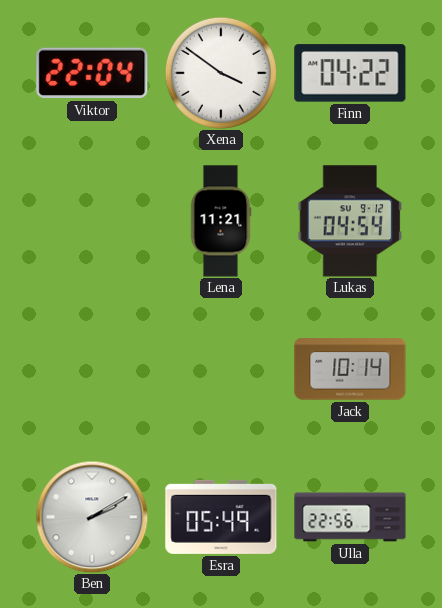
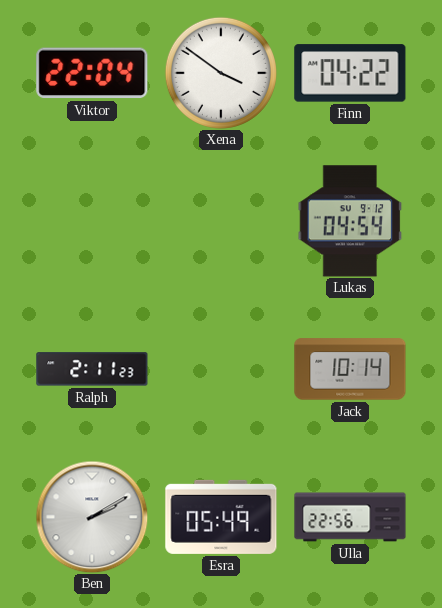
Lena: 11:21 -> none
Ralph: none -> 2:11
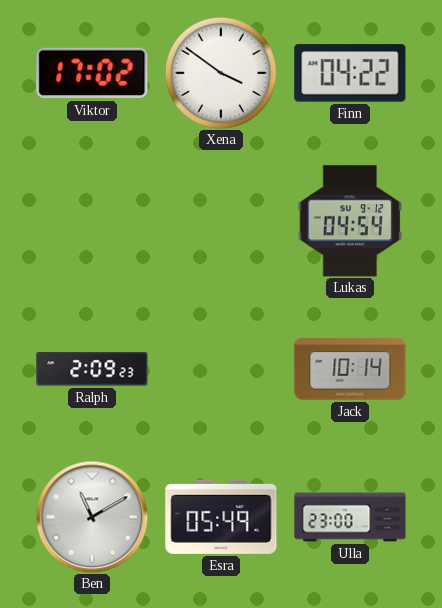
Viktor: 22:04 -> 17:02
Ralph: 2:11 -> 2:09
Ben: 2:10 -> 11:10
Ulla: 22:56 -> 23:00
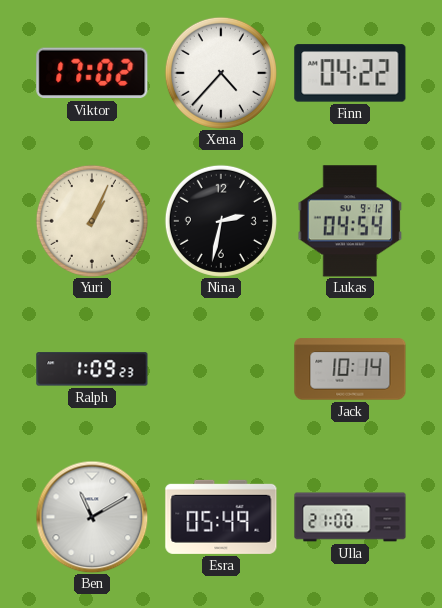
Xena: 3:51 -> 4:37
Yuri: none -> 1:04
Nina: none -> 2:32
Ralph: 2:09 -> 1:09
Ulla: 23:00 -> 21:00
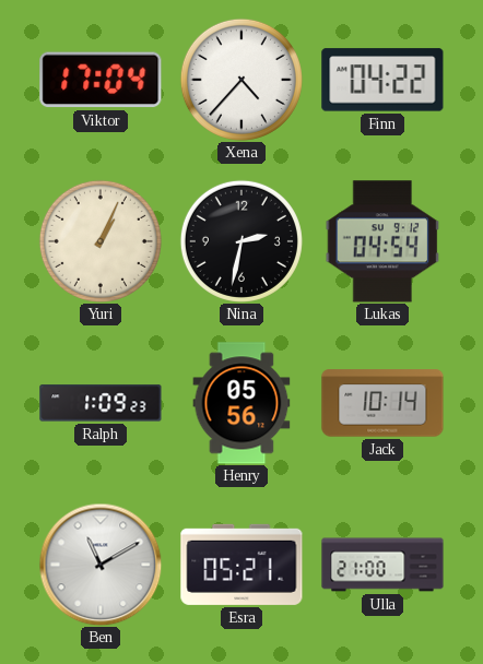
Viktor: 17:02 -> 17:04
Henry: none -> 05:56
Esra: 05:49 -> 05:21
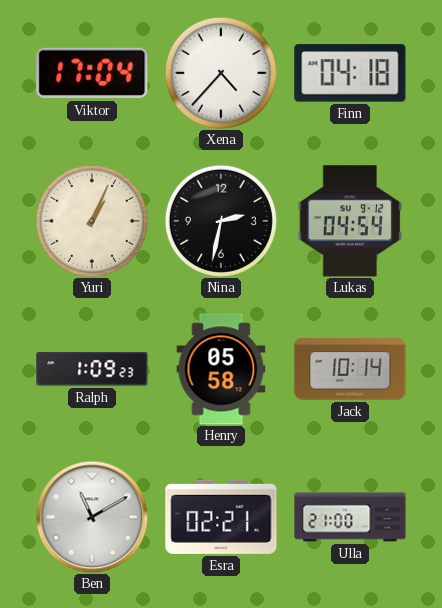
Finn: 04:22 -> 04:18
Henry: 05:56 -> 05:58
Esra: 05:21 -> 02:21
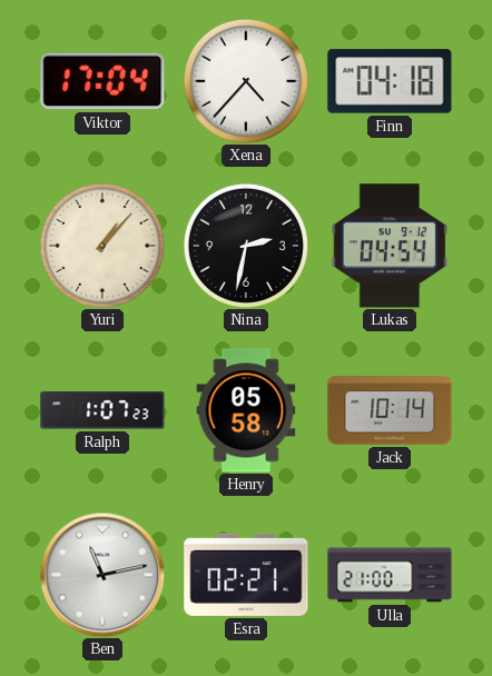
Yuri: 1:04 -> 1:07
Ralph: 1:09 -> 1:07
Ben: 11:10 -> 11:13
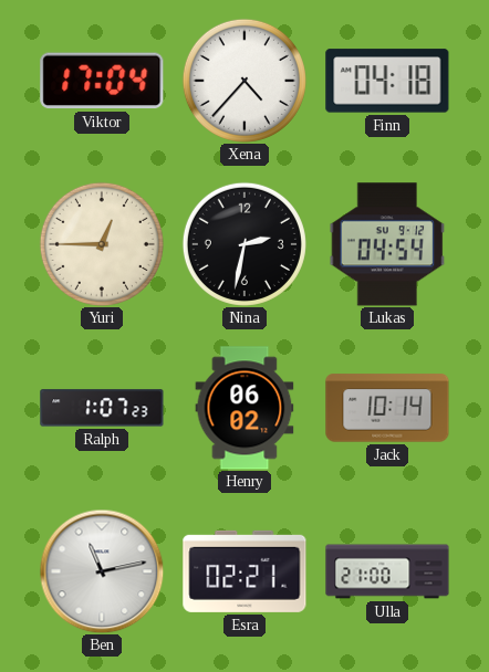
Yuri: 1:07 -> 12:45
Henry: 05:58 -> 06:02
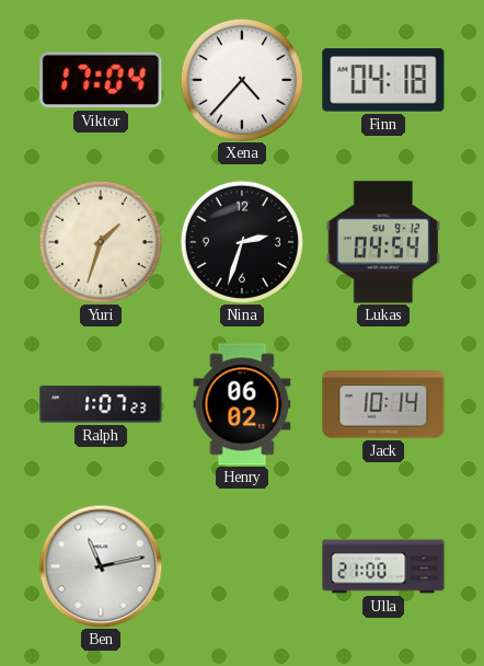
Yuri: 12:45 -> 1:33
Nina: 2:32 -> 2:33
Esra: 02:21 -> none
